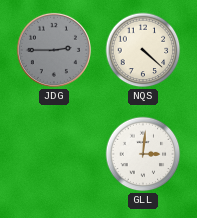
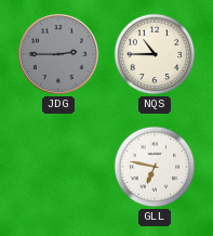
NQS: 4:22 -> 10:45
GLL: 3:01 -> 6:47
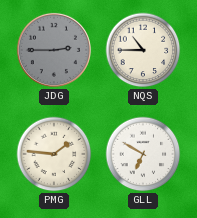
PMG: none -> 1:46
GLL: 6:47 -> 6:50
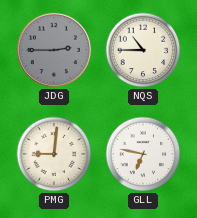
PMG: 1:46 -> 9:01
GLL: 6:50 -> 6:47
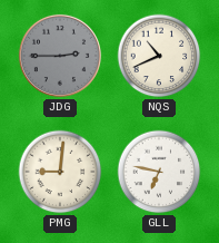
NQS: 10:45 -> 10:41
